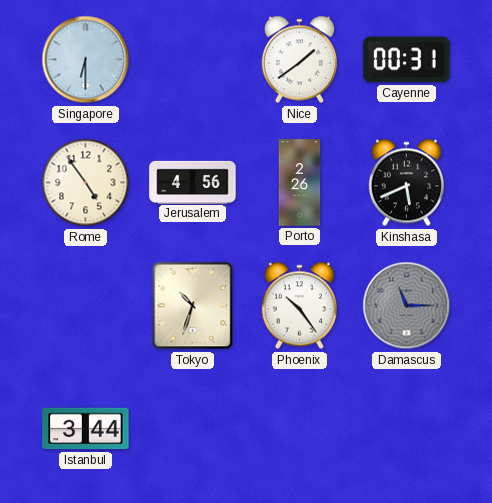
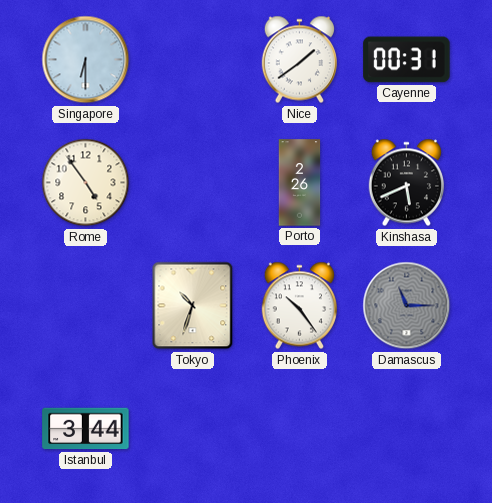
Jerusalem: 4:56 -> none
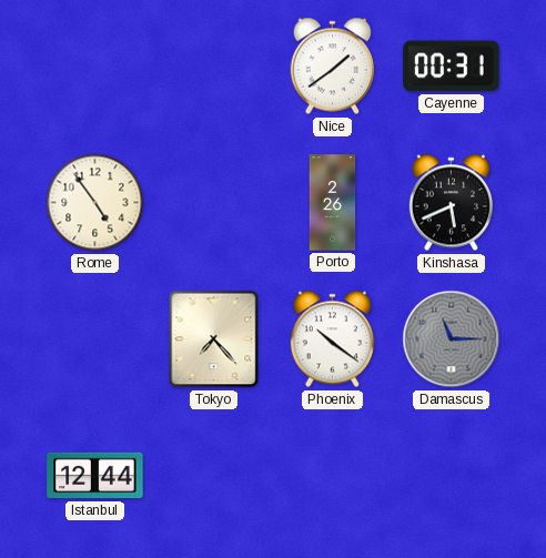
Singapore: 6:30 -> none
Tokyo: 10:33 -> 7:23
Phoenix: 10:24 -> 10:21
Istanbul: 3:44 -> 12:44
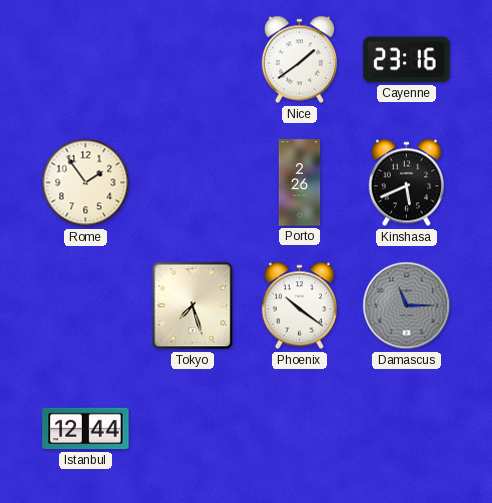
Cayenne: 00:31 -> 23:16
Rome: 4:54 -> 1:54
Tokyo: 7:23 -> 7:27
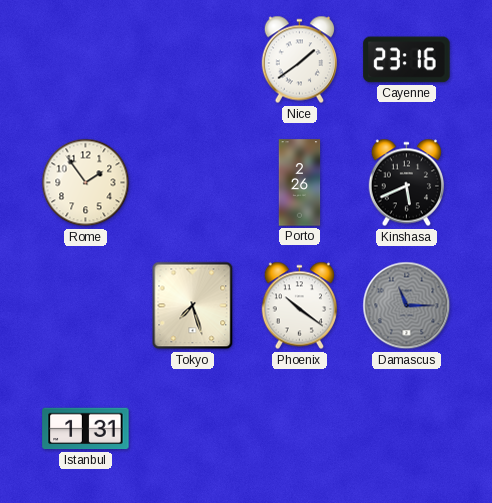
Istanbul: 12:44 -> 1:31
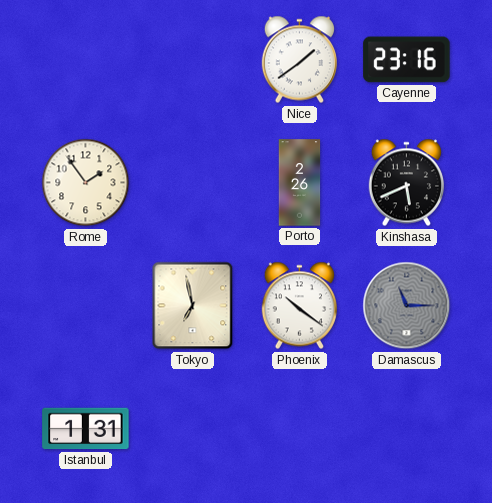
Tokyo: 7:27 -> 6:58
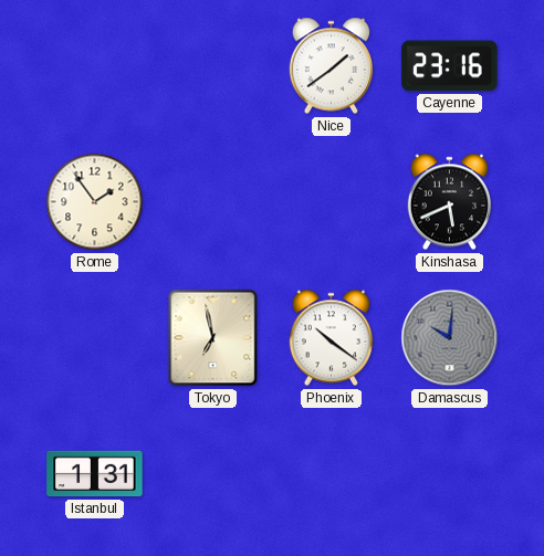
Porto: 2:26 -> none
Damascus: 11:15 -> 10:01
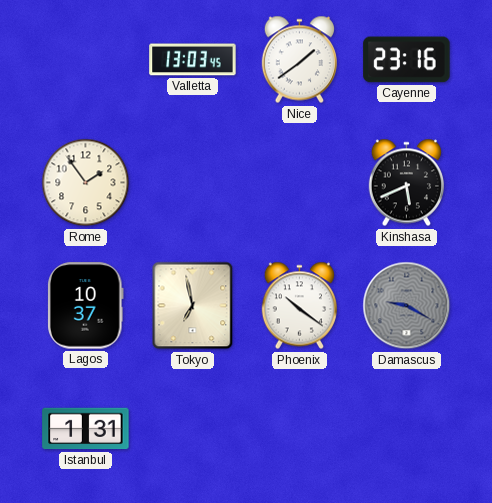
Valletta: none -> 13:03
Lagos: none -> 10:37
Damascus: 10:01 -> 9:20
